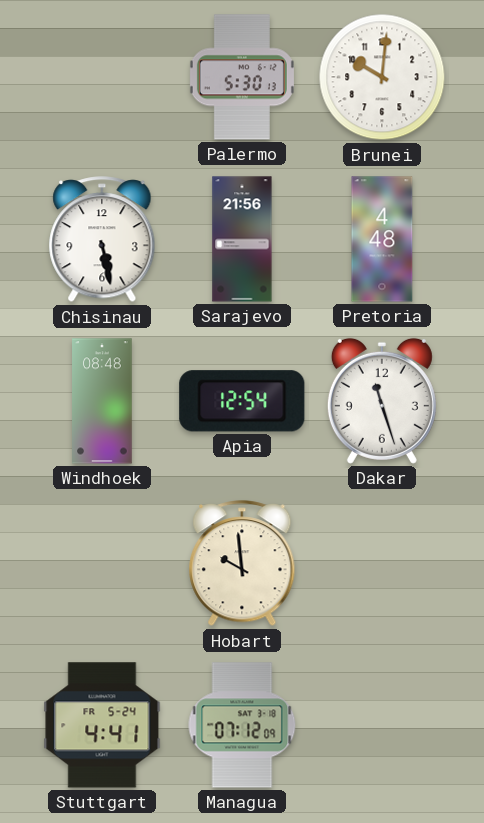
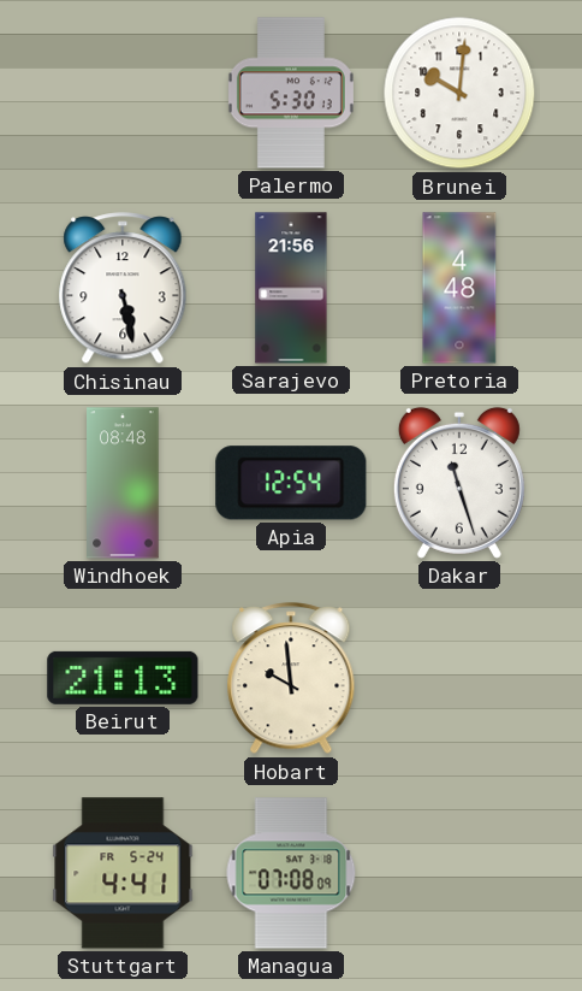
Beirut: none -> 21:13
Managua: 07:12 -> 07:08
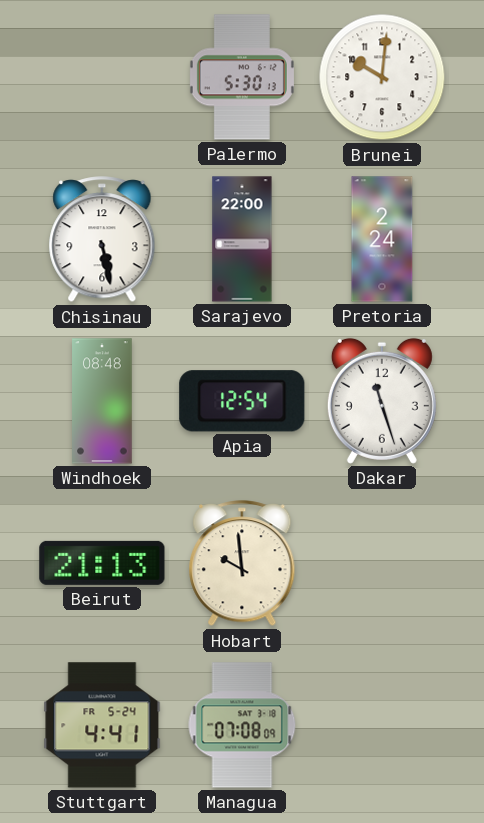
Sarajevo: 21:56 -> 22:00
Pretoria: 4:48 -> 2:24
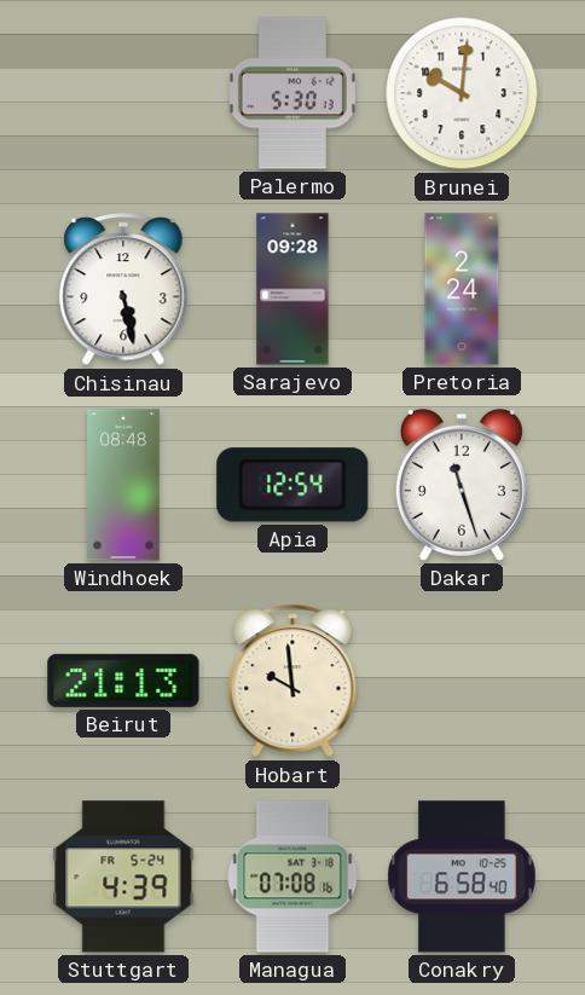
Sarajevo: 22:00 -> 09:28
Stuttgart: 4:41 -> 4:39
Managua: 07:08:09 -> 07:08:16
Conakry: none -> 6:58
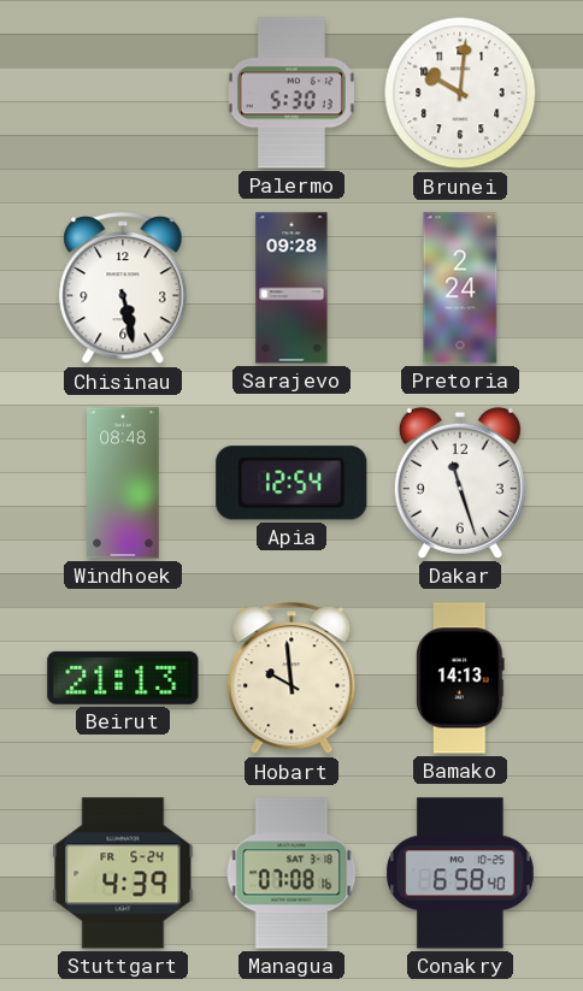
Bamako: none -> 14:13
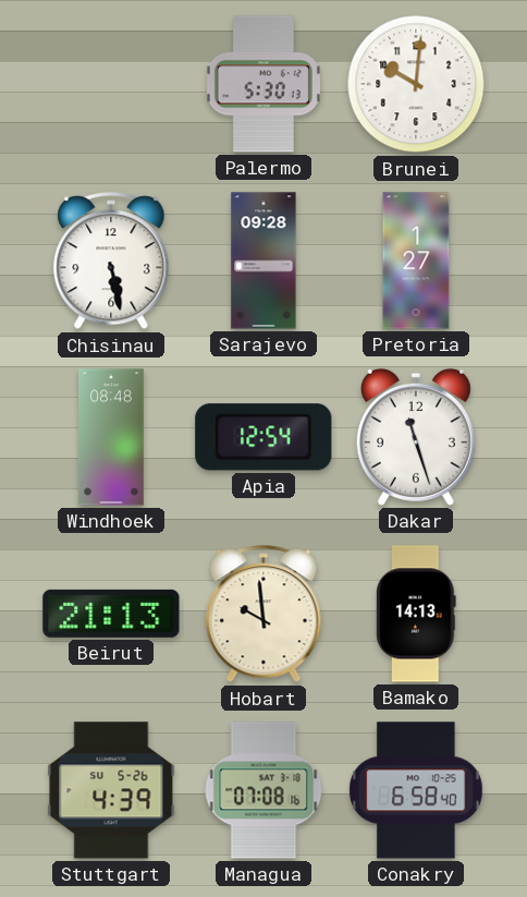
Pretoria: 2:24 -> 1:27
Stuttgart date: FR 5-24 -> SU 5-26
